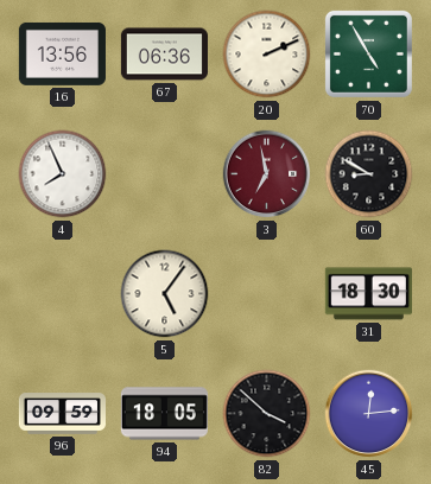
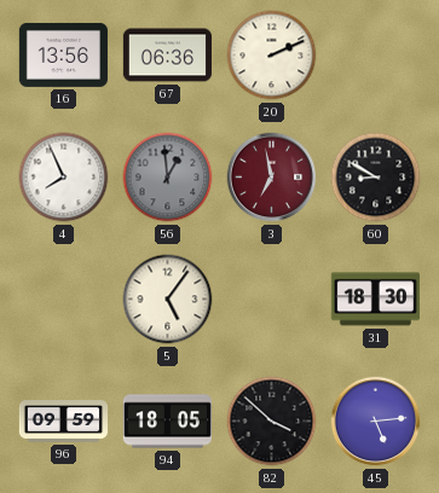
70: 4:55 -> none
56: none -> 12:59
45: 12:14 -> 5:14
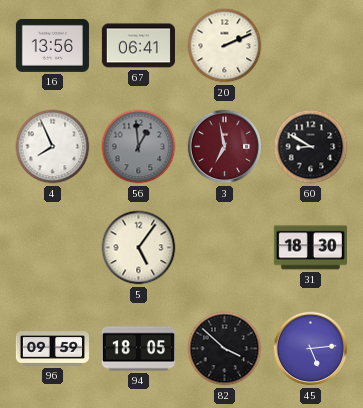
67: 06:36 -> 06:41
